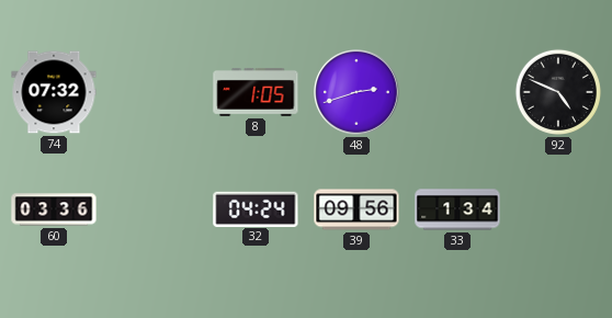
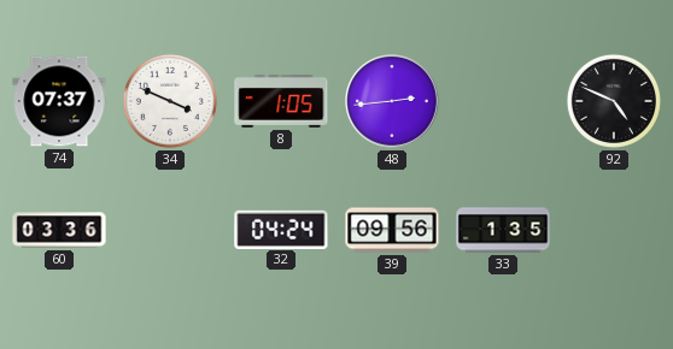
74: 07:32 -> 07:37
34: none -> 3:49
48: 2:42 -> 2:44
33: 1:34 -> 1:35
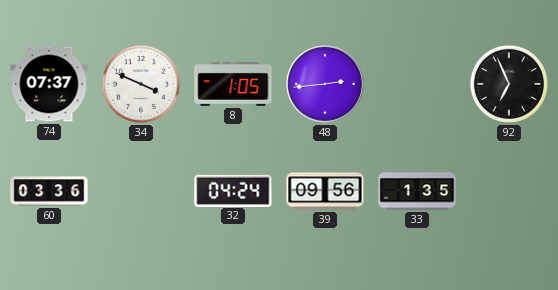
92: 4:49 -> 6:56
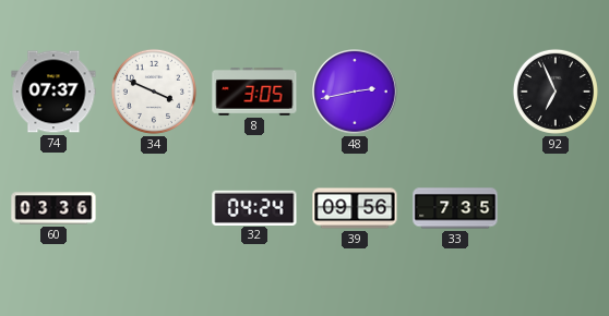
8: 1:05 -> 3:05
48: 2:44 -> 2:43
33: 1:35 -> 7:35
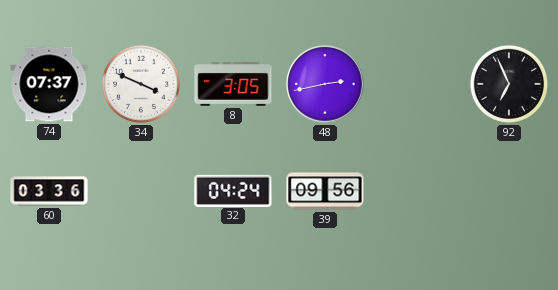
33: 7:35 -> none
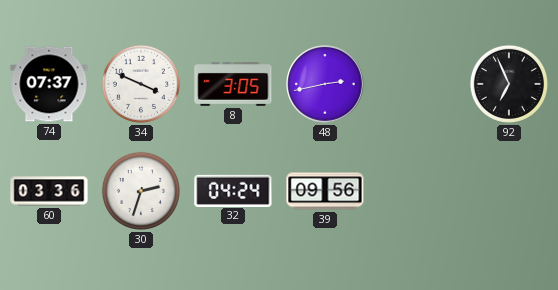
30: none -> 2:33
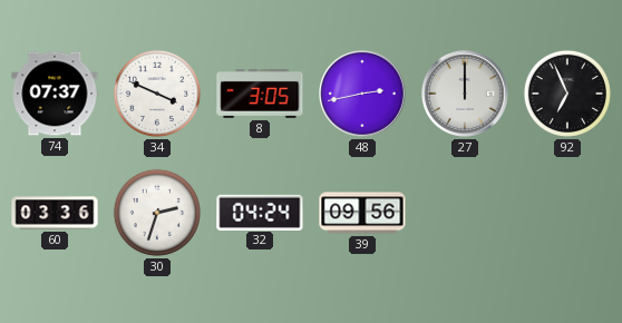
27: none -> 12:00
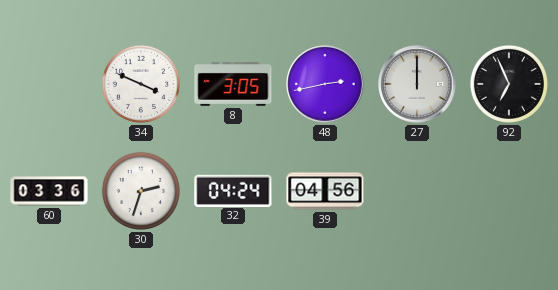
74: 07:37 -> none
39: 09:56 -> 04:56
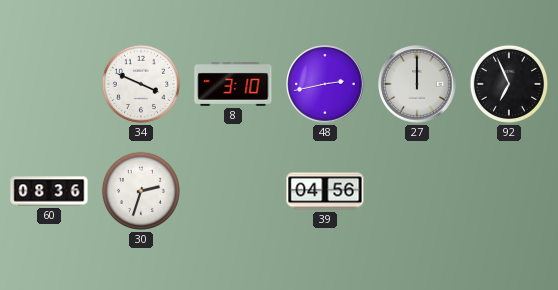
8: 3:05 -> 3:10
60: 03:36 -> 08:36
32: 04:24 -> none
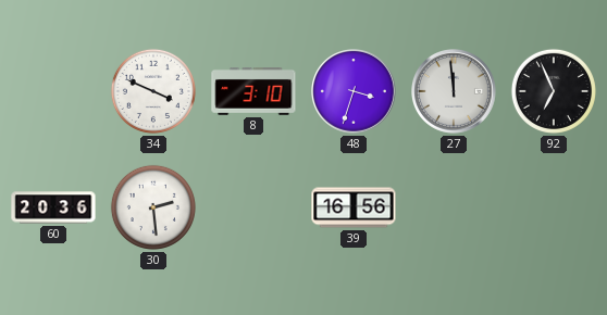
48: 2:43 -> 3:33
27: 12:00 -> 11:59
60: 08:36 -> 20:36
30: 2:33 -> 2:29
39: 04:56 -> 16:56
